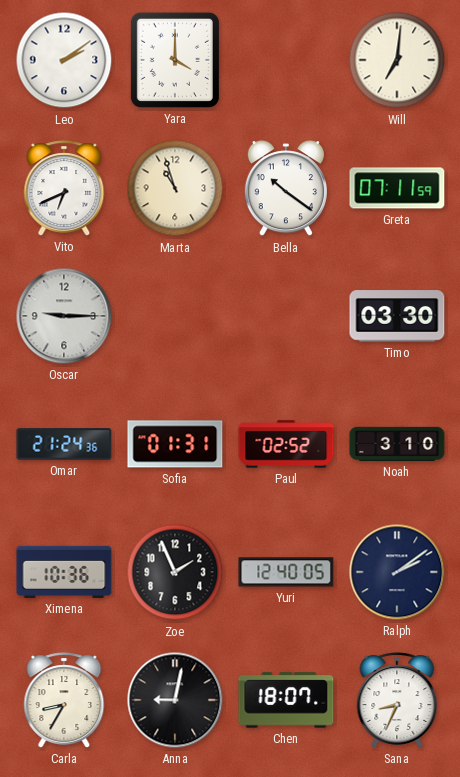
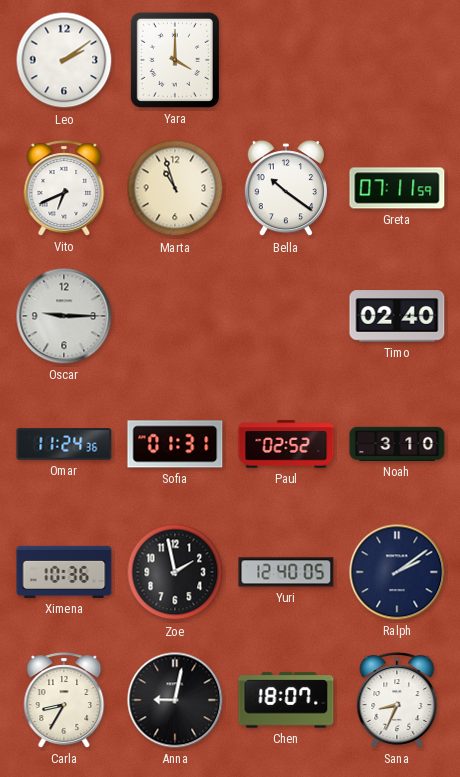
Will: 7:01 -> none
Timo: 03:30 -> 02:40
Omar: 21:24 -> 11:24
Zoe: 1:56 -> 1:58
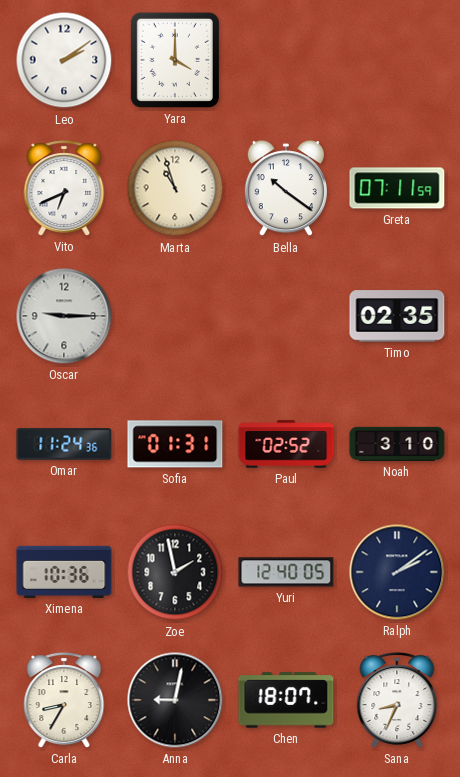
Timo: 02:40 -> 02:35
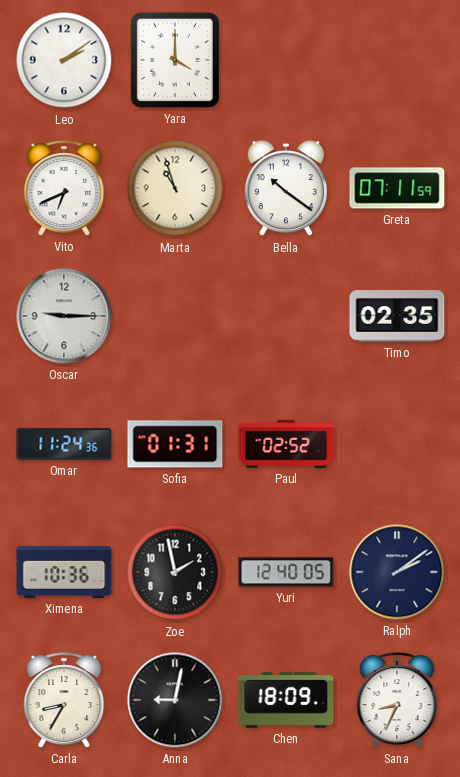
Noah: 3:10 -> none
Chen: 18:07 -> 18:09
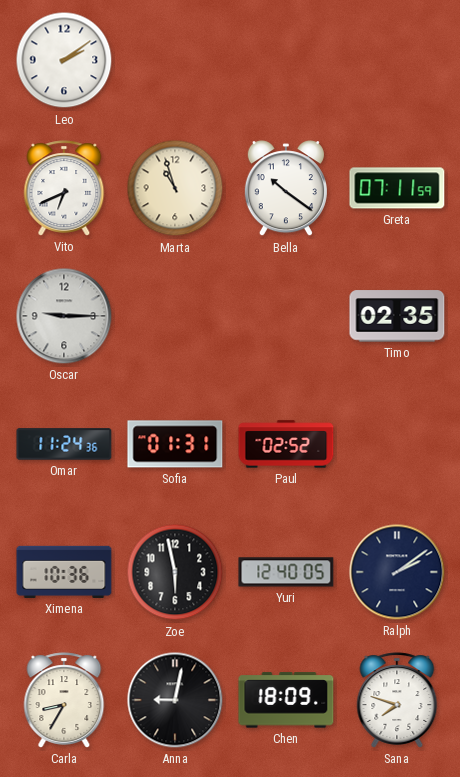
Yara: 4:00 -> none
Zoe: 1:58 -> 5:58
Sana: 8:34 -> 7:48
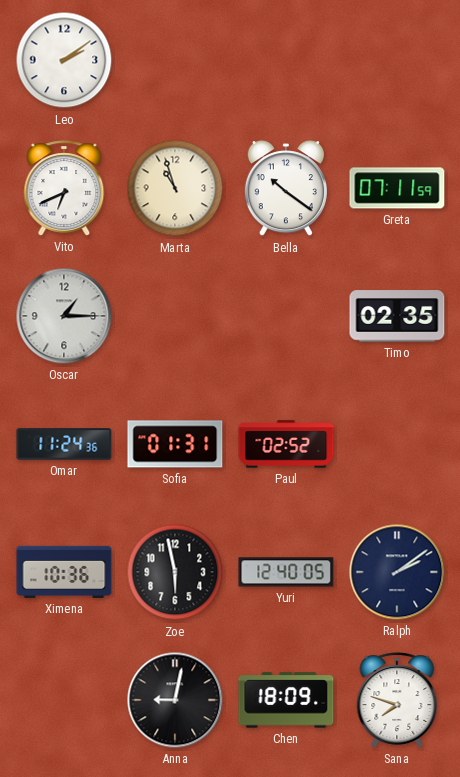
Oscar: 9:15 -> 1:15
Carla: 8:35 -> none
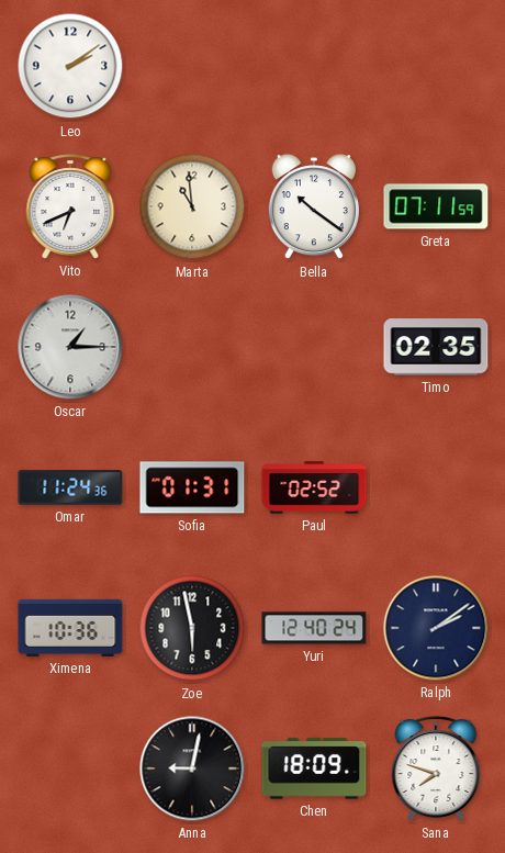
Marta: 10:57 -> 10:59
Yuri: 12:40:05 -> 12:40:24
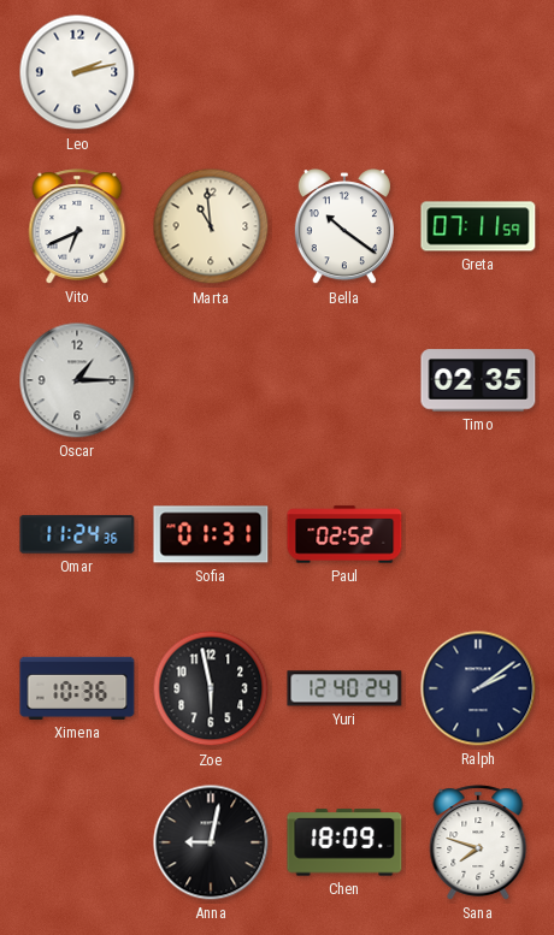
Leo: 2:09 -> 2:13
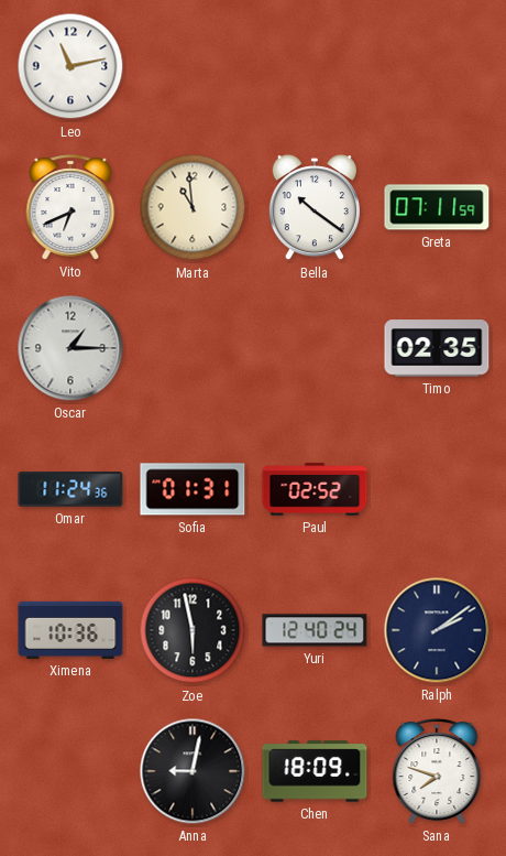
Leo: 2:13 -> 11:13
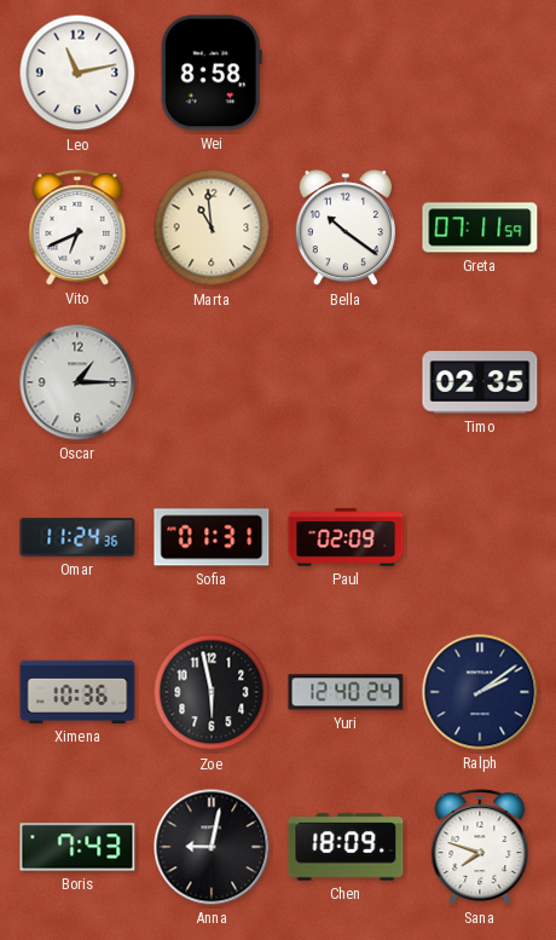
Wei: none -> 8:58
Paul: 02:52 -> 02:09
Boris: none -> 7:43
